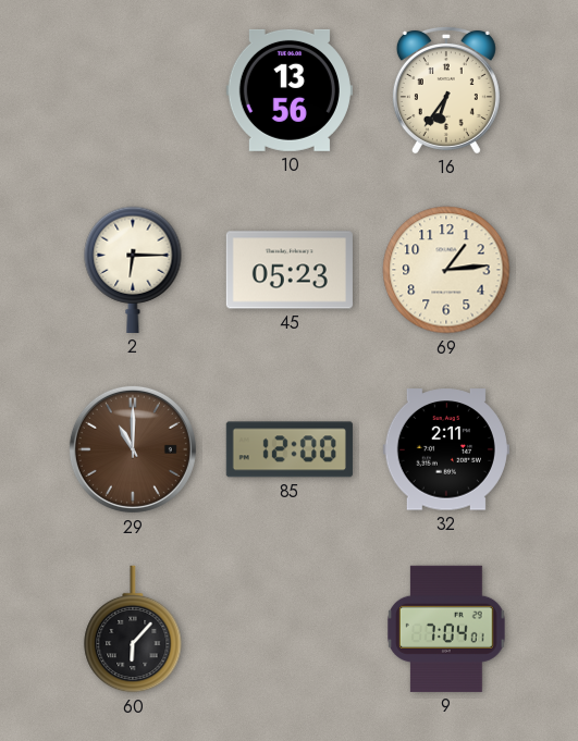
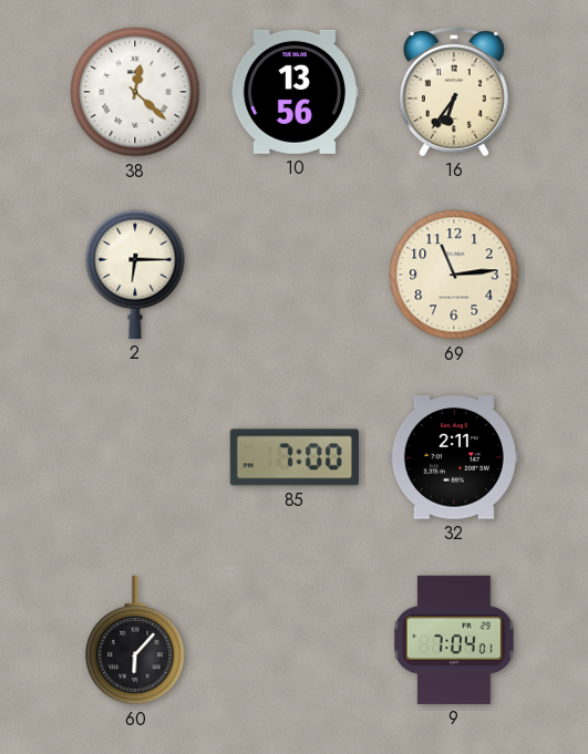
38: none -> 12:22
45: 05:23 -> none
69: 1:14 -> 11:14
29: 11:00 -> none
85: 12:00 -> 7:00
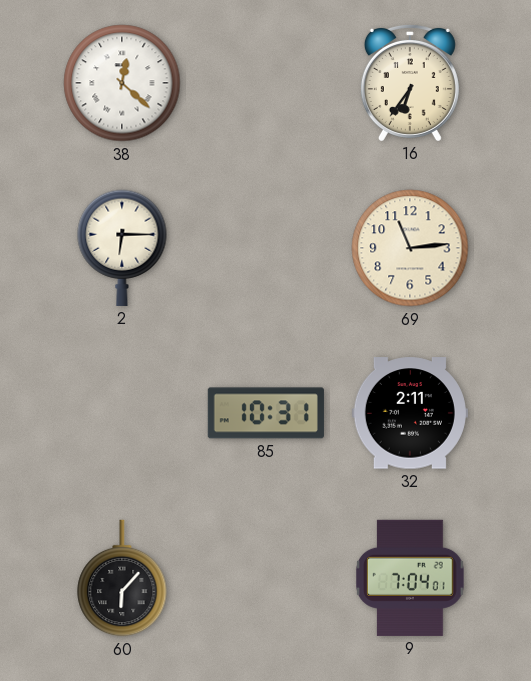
10: 13:56 -> none
85: 7:00 -> 10:31
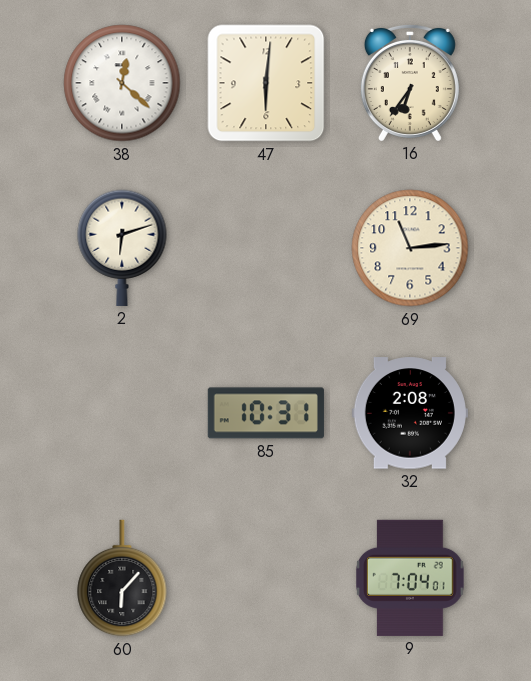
47: none -> 6:01
2: 6:15 -> 6:12
32: 2:11 -> 2:08
